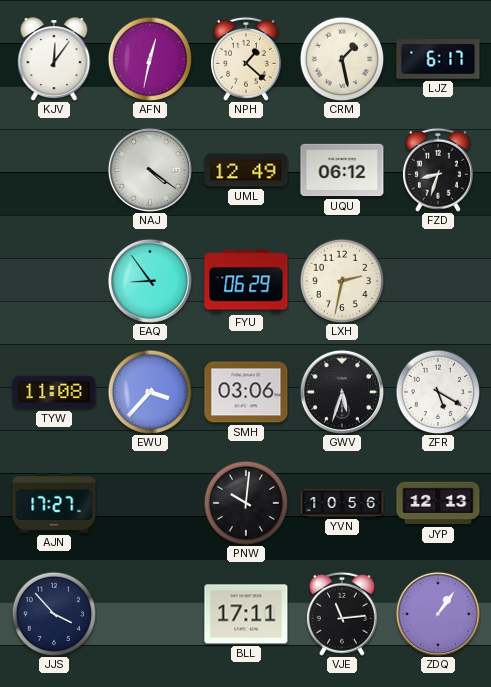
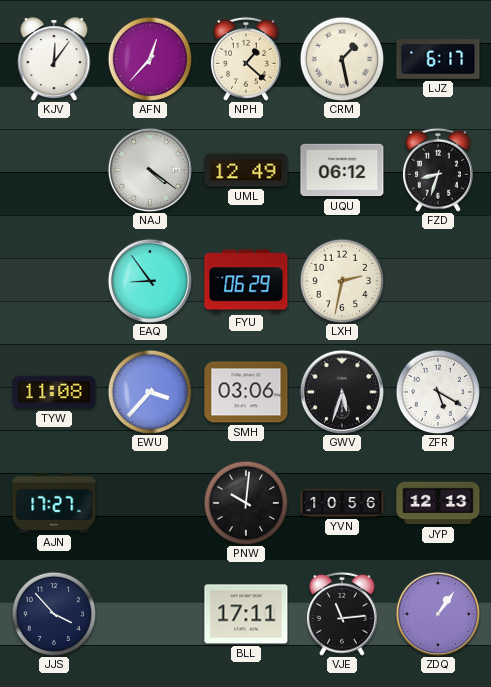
AFN: 12:32 -> 12:37
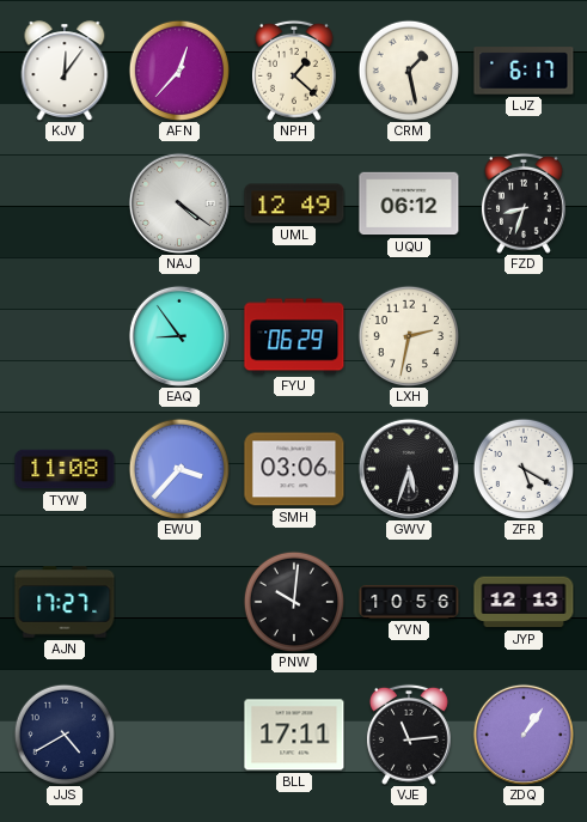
JJS: 3:53 -> 4:40
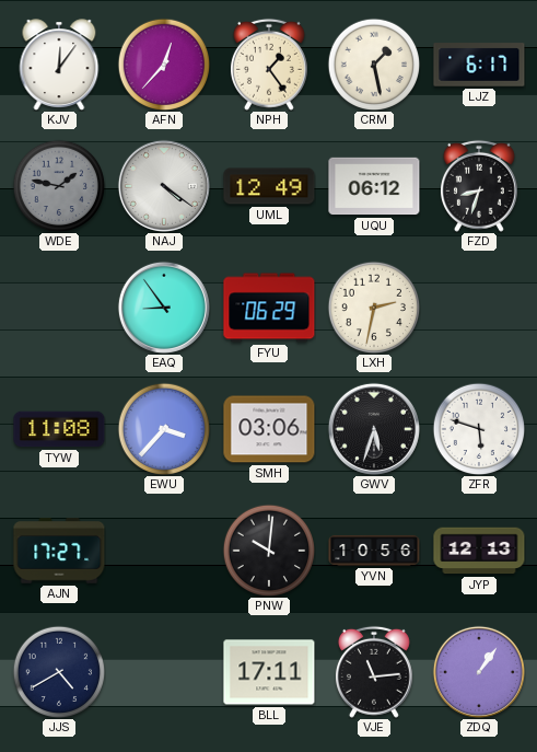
NPH: 1:22 -> 1:24
WDE: none -> 1:47
ZFR: 5:20 -> 5:48
